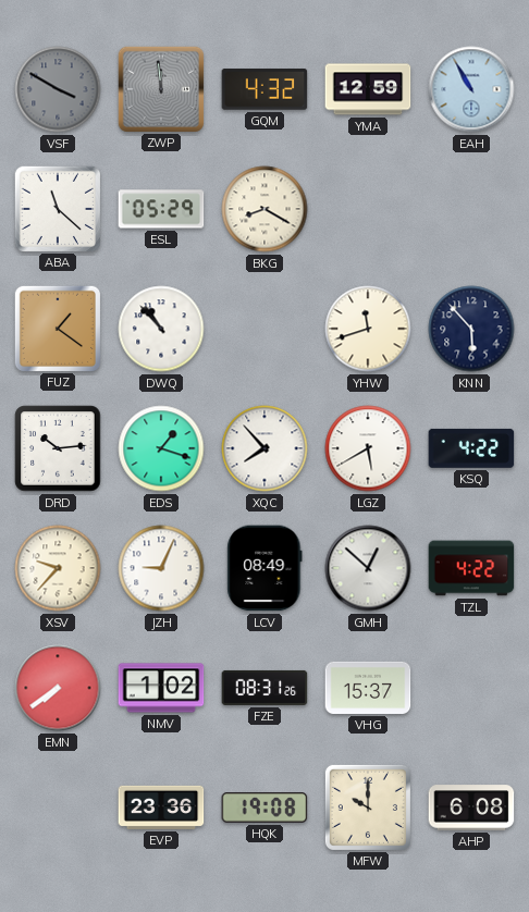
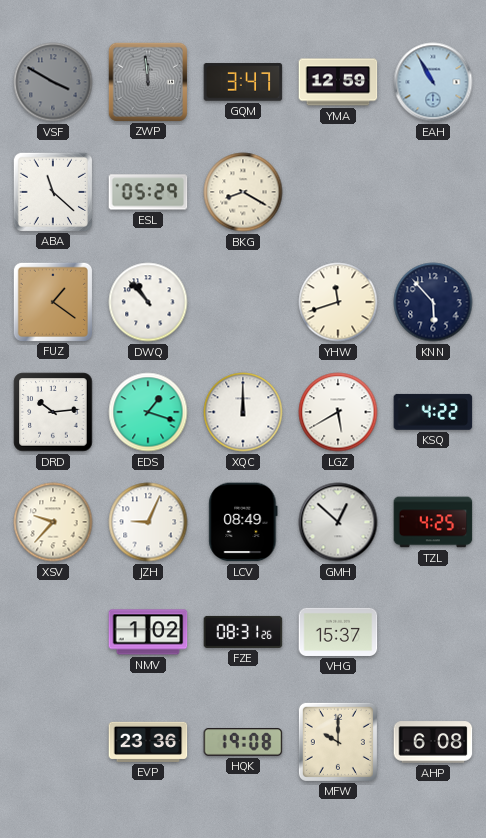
GQM: 4:32 -> 3:47
XQC: 7:53 -> 12:00
TZL: 4:22 -> 4:25
EMN: 7:39 -> none
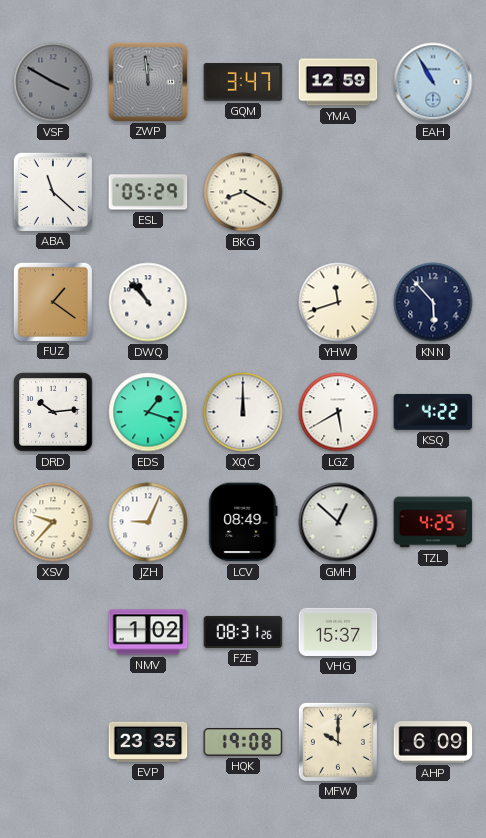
EVP: 23:36 -> 23:35
AHP: 6:08 -> 6:09
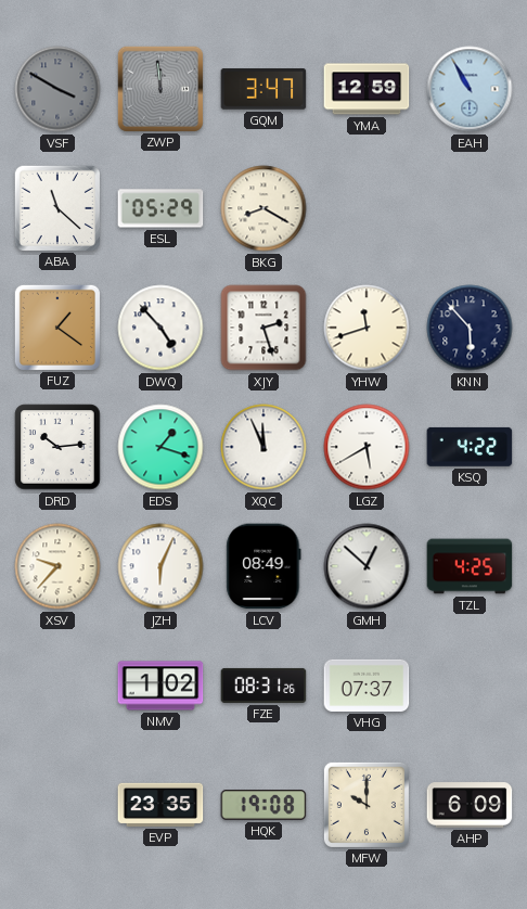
DWQ: 10:53 -> 4:53
XJY: none -> 2:27
XQC: 12:00 -> 11:56
JZH: 9:04 -> 6:04
VHG: 15:37 -> 07:37
